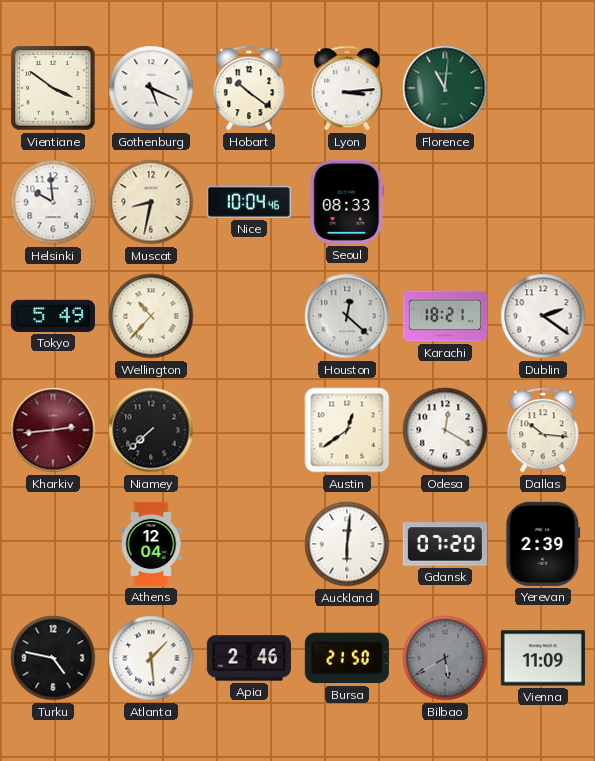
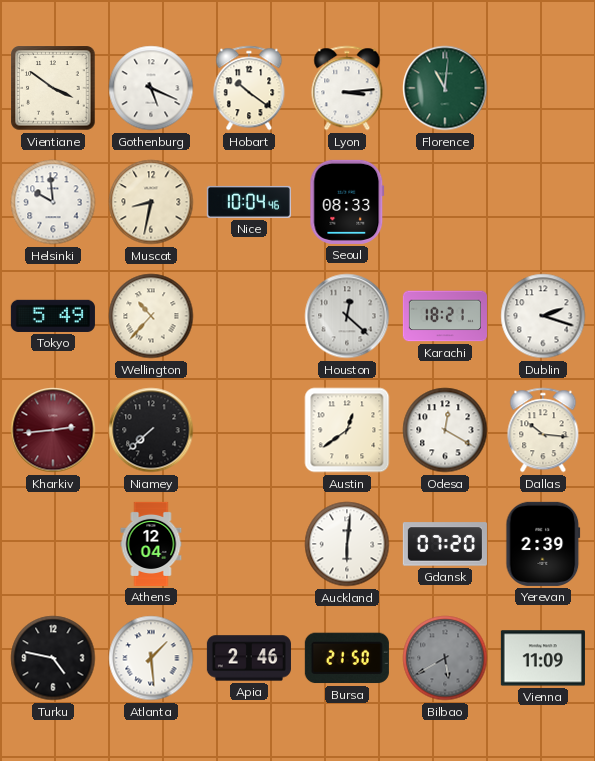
Dublin: 2:21 -> 2:18
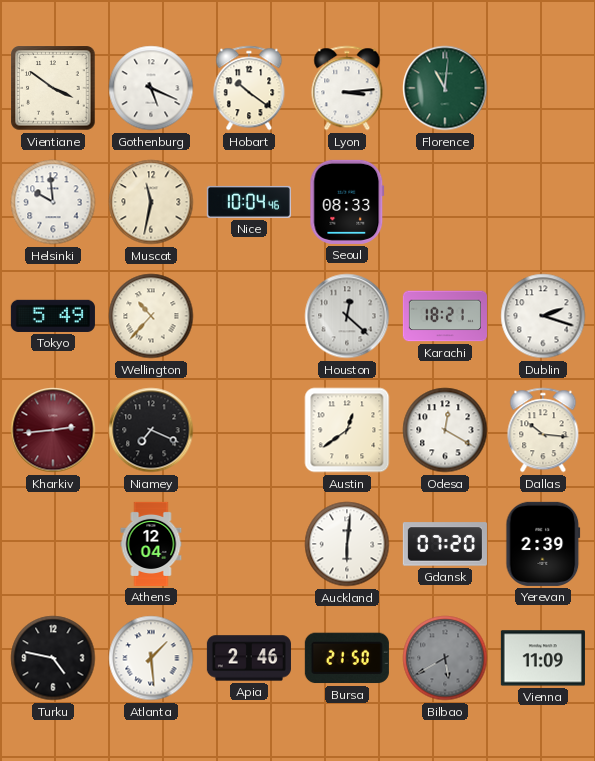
Muscat: 8:32 -> 11:32
Niamey: 7:38 -> 7:19
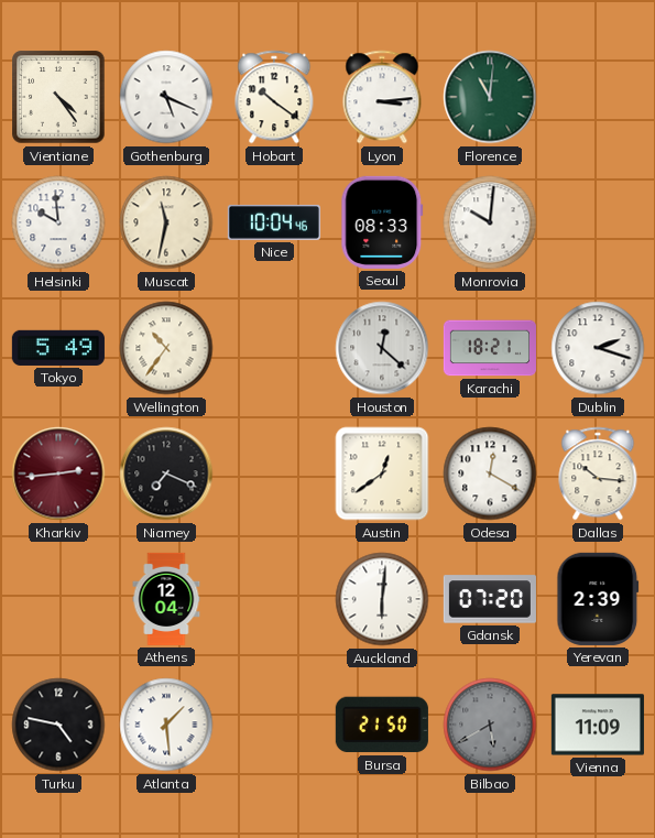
Vientiane: 3:51 -> 4:24
Monrovia: none -> 10:01
Wellington: 10:37 -> 10:36
Apia: 2:46 -> none
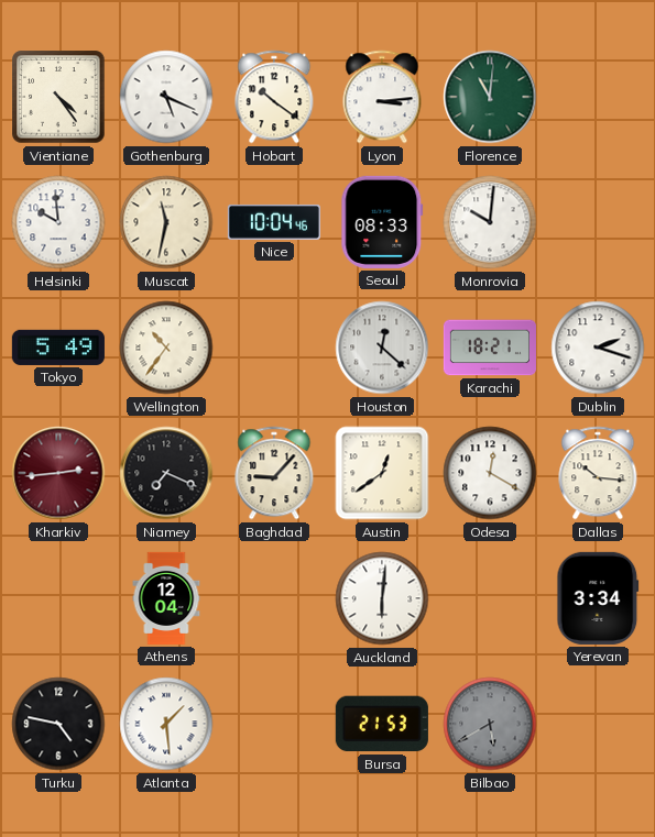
Baghdad: none -> 9:07
Gdansk: 07:20 -> none
Yerevan: 2:39 -> 3:34
Bursa: 21:50 -> 21:53
Vienna: 11:09 -> none
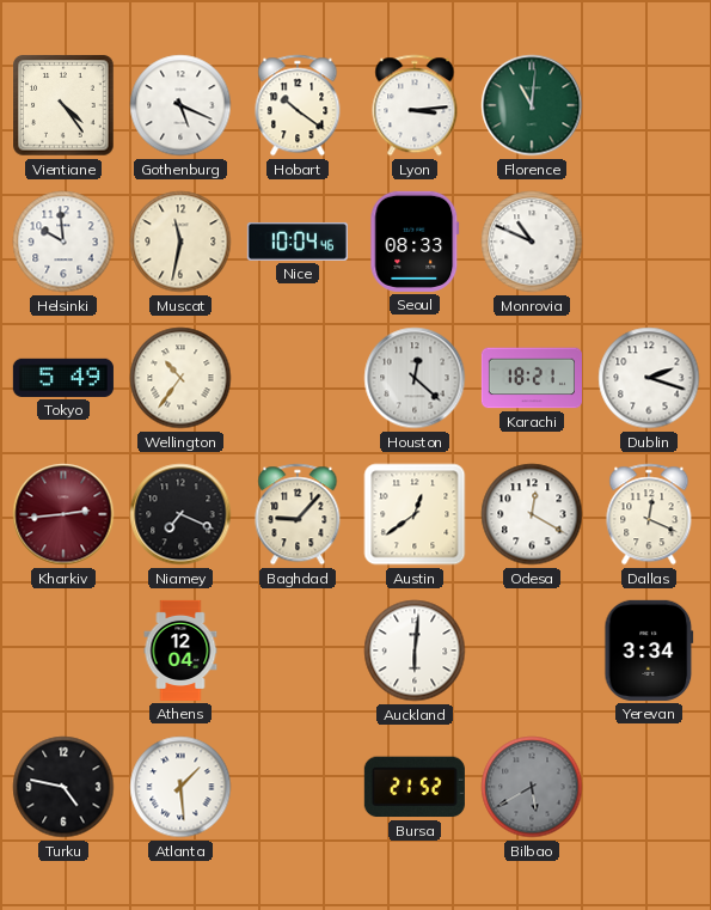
Monrovia: 10:01 -> 10:49
Dallas: 10:16 -> 12:19
Bursa: 21:53 -> 21:52
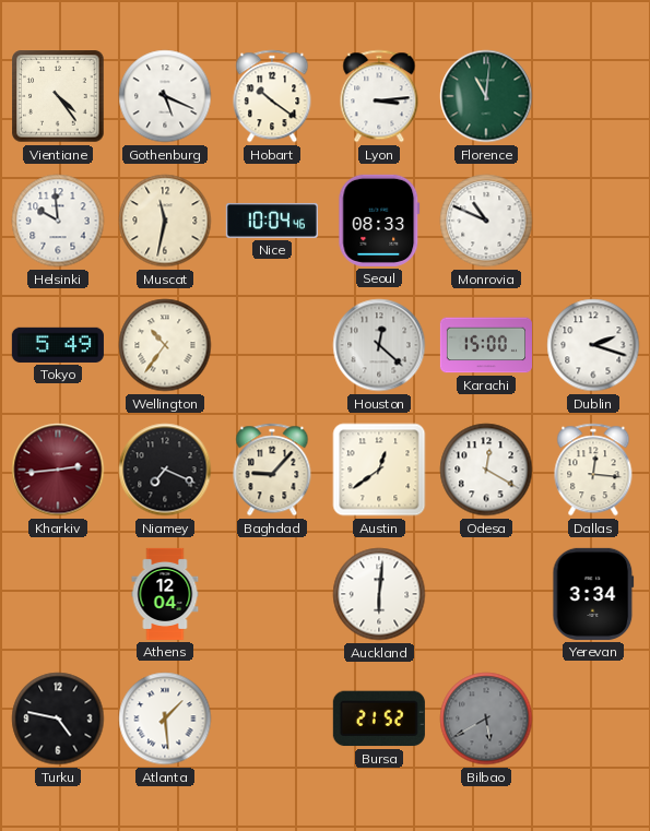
Karachi: 18:21 -> 15:00
Dallas: 12:19 -> 12:16
